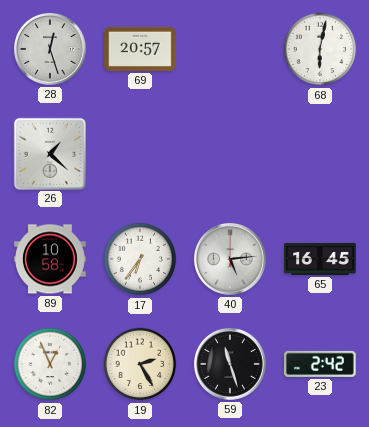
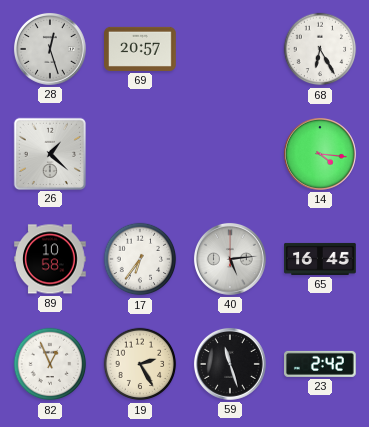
68: 6:02 -> 6:25
14: none -> 4:16
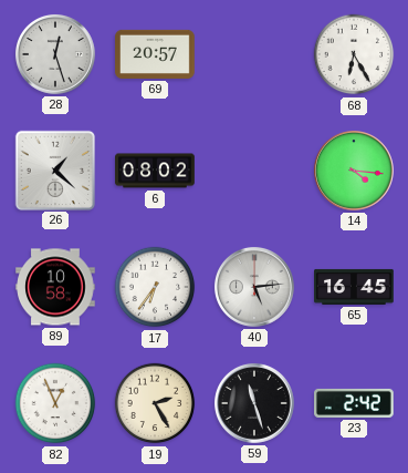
6: none -> 08:02
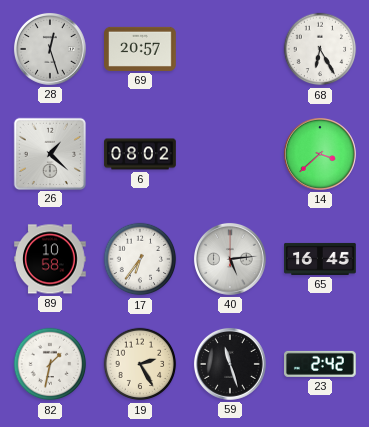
14: 4:16 -> 3:38
82: 12:56 -> 1:32
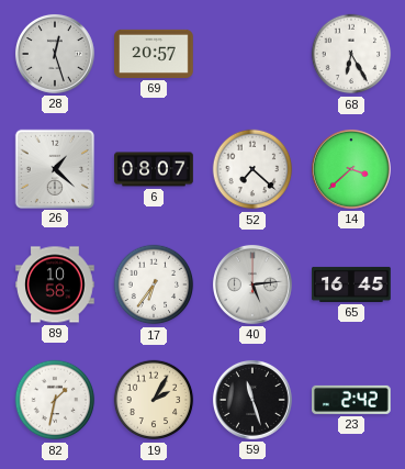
6: 08:02 -> 08:07
52: none -> 7:22
19: 2:25 -> 2:05
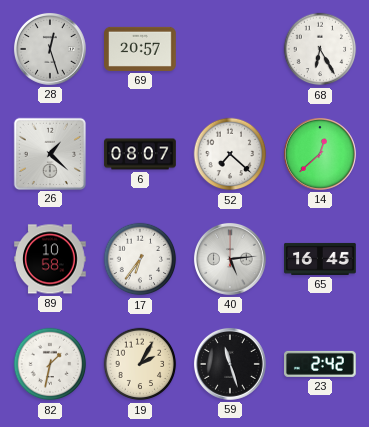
14: 3:38 -> 12:38
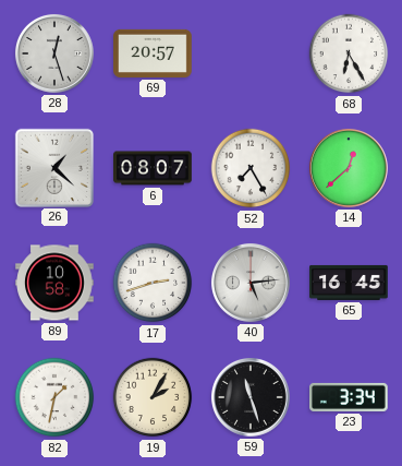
52: 7:22 -> 7:25
17: 6:36 -> 2:42
23: 2:42 -> 3:34
